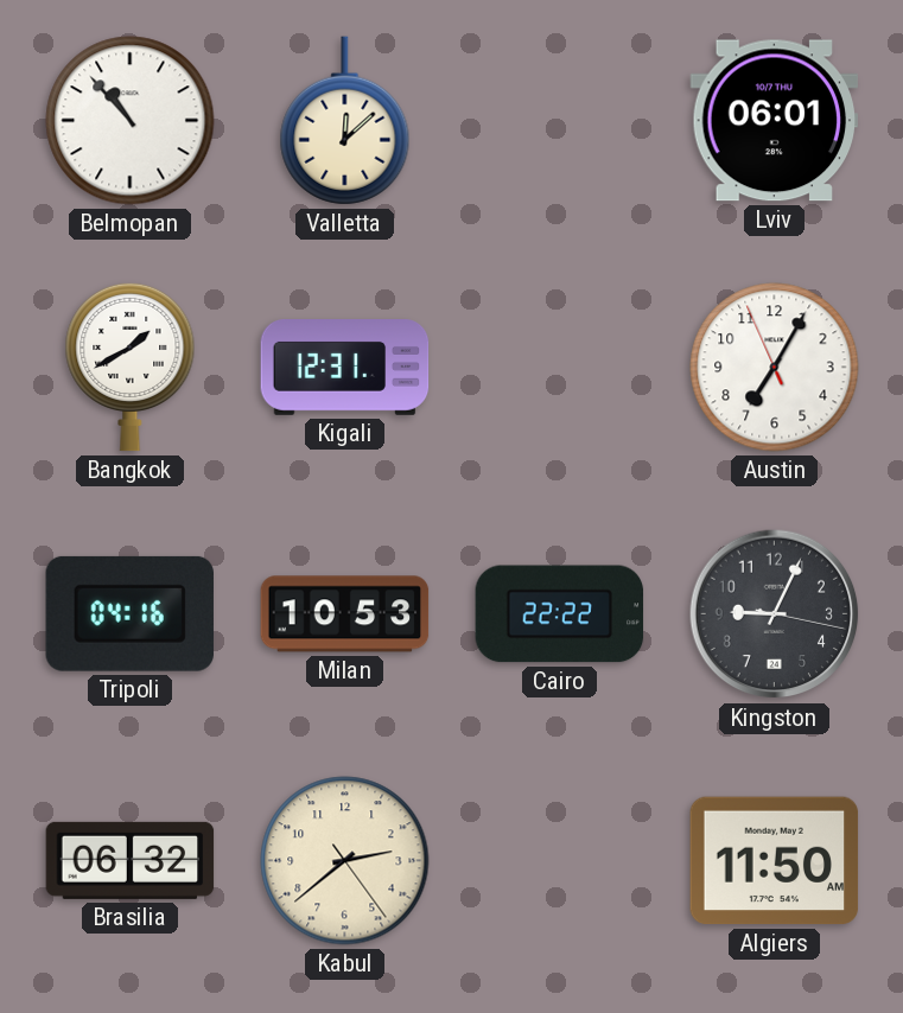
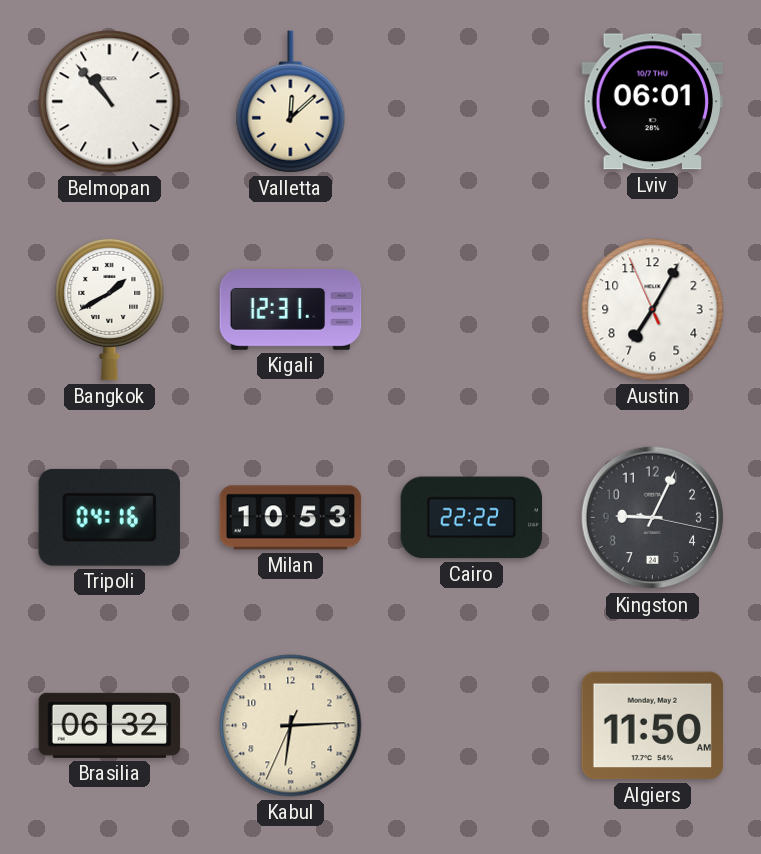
Kabul: 2:38 -> 6:14
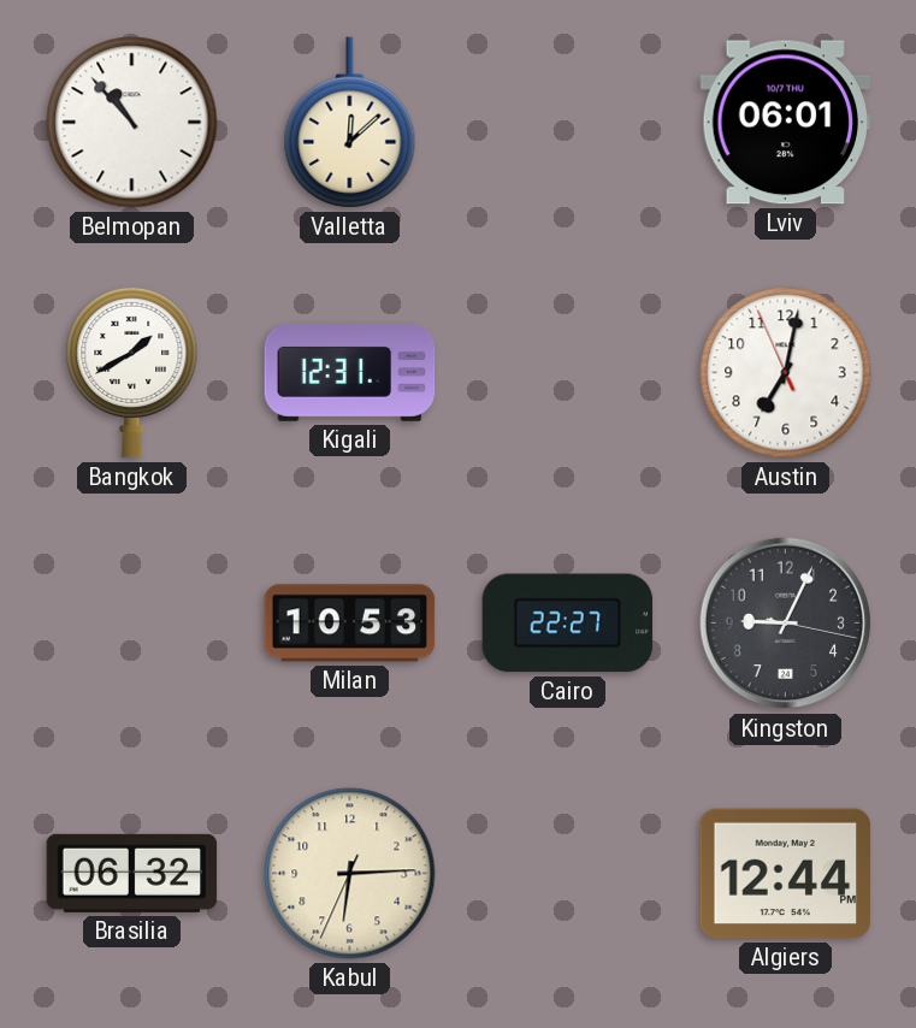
Austin: 7:04 -> 7:01
Tripoli: 04:16 -> none
Cairo: 22:22 -> 22:27
Algiers: 11:50 -> 12:44
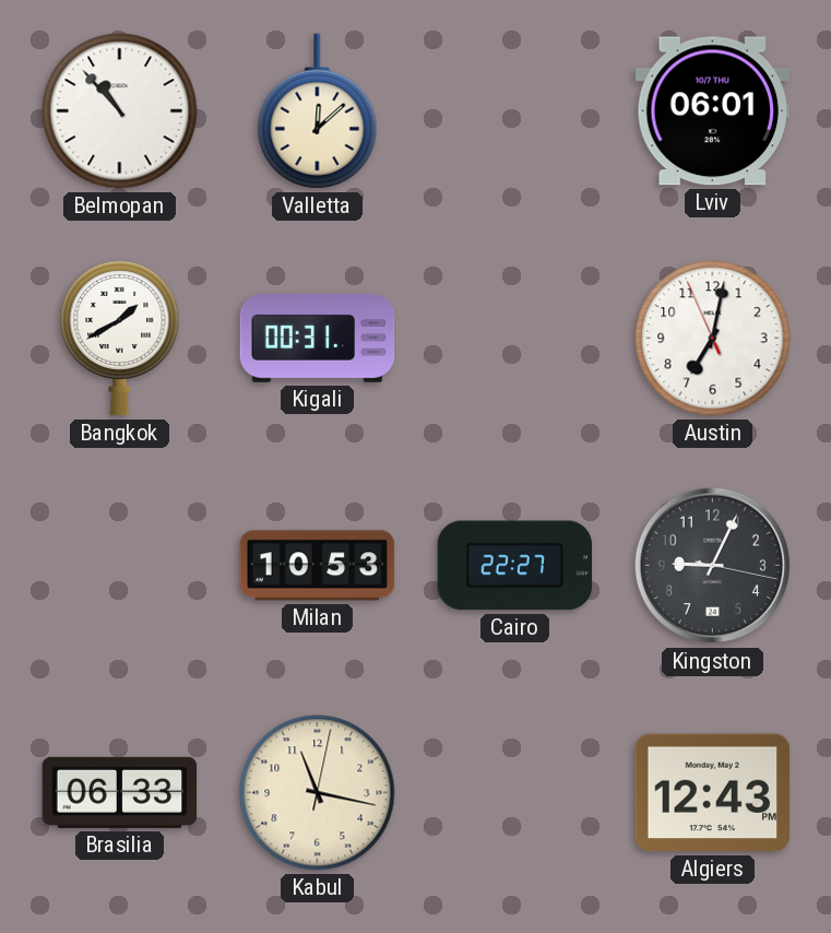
Kigali: 12:31 -> 00:31
Brasilia: 06:32 -> 06:33
Kabul: 6:14 -> 11:17
Algiers: 12:44 -> 12:43
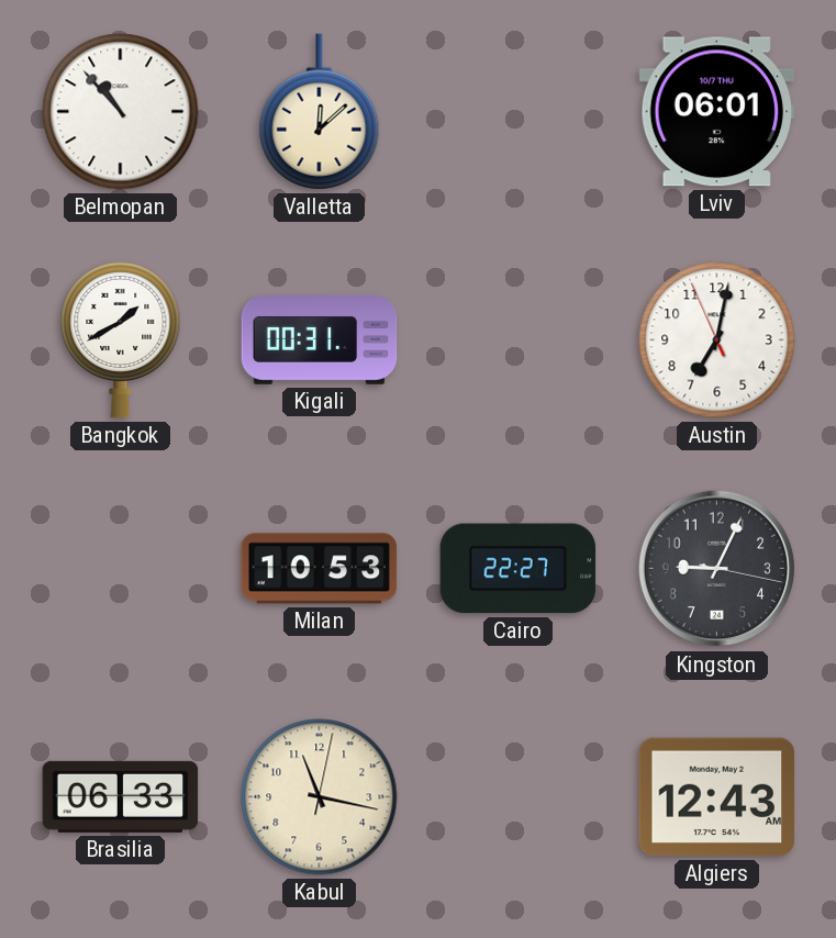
Algiers: 12:43 PM -> 12:43 AM
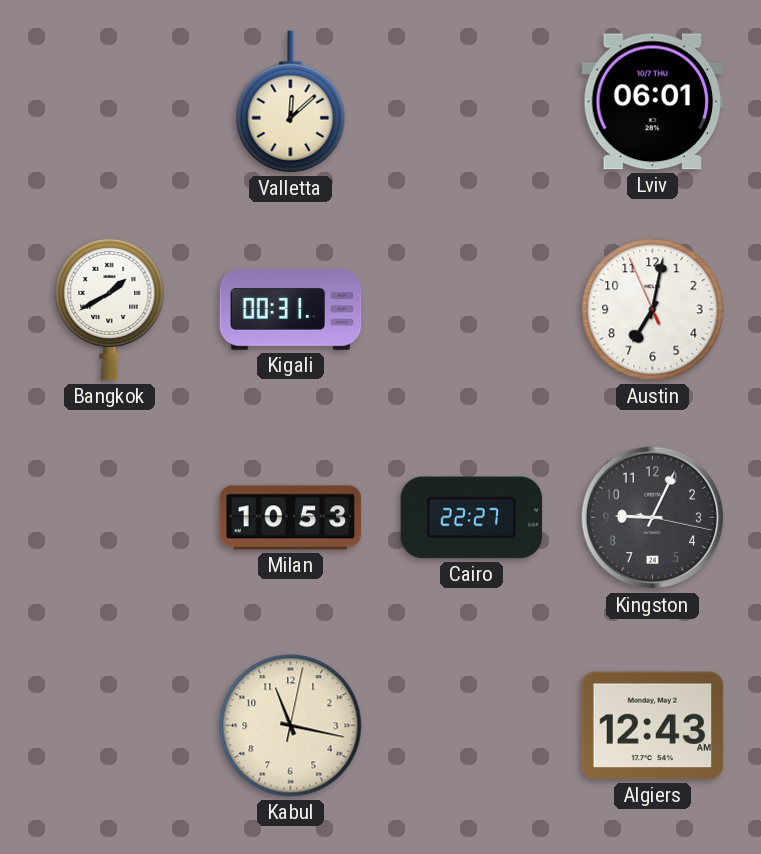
Belmopan: 10:53 -> none
Brasilia: 06:33 -> none
